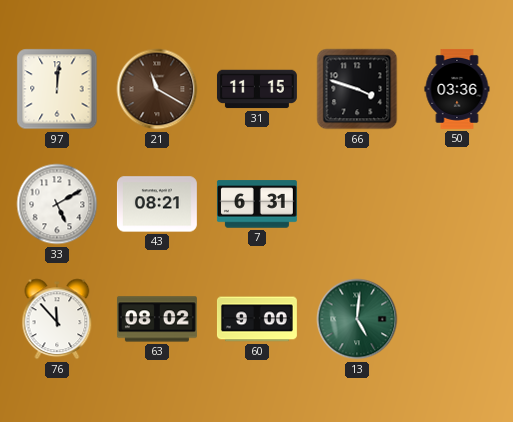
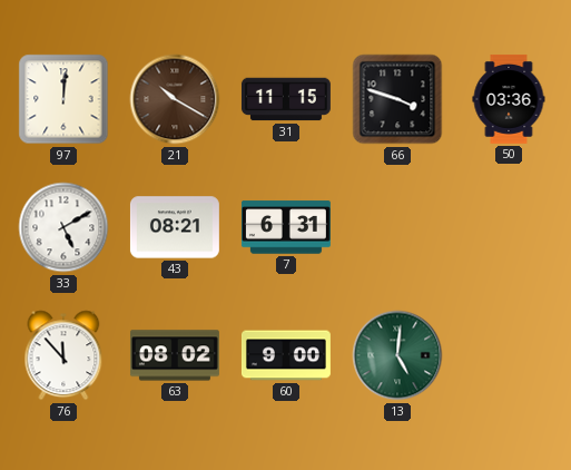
21: 11:20 -> 10:20
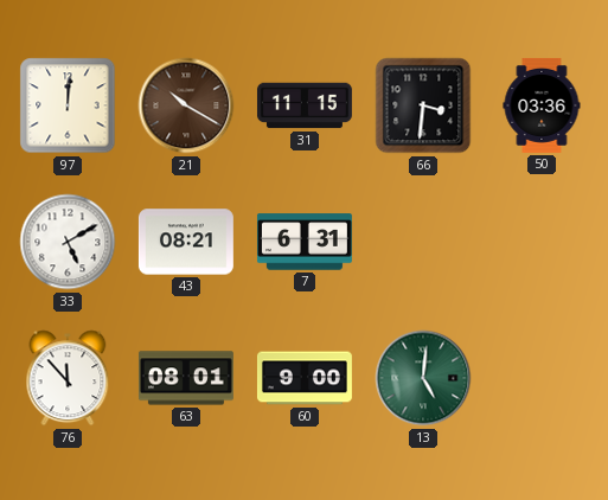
66: 3:48 -> 3:31
63: 08:02 -> 08:01
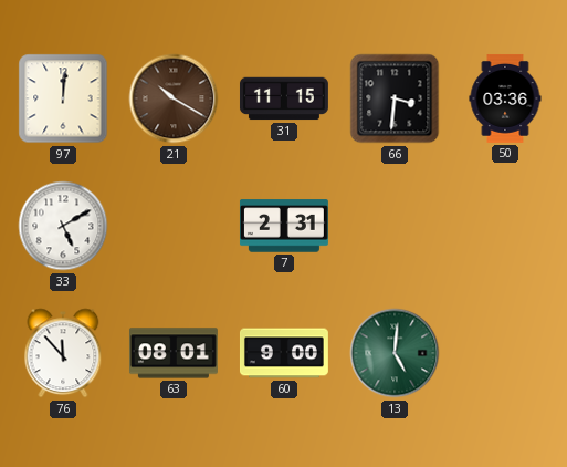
43: 08:21 -> none
7: 6:31 -> 2:31
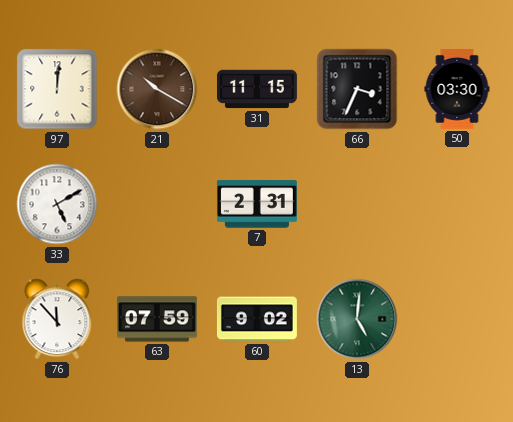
66: 3:31 -> 3:34
50: 03:36 -> 03:30
63: 08:01 -> 07:59
60: 9:00 -> 9:02
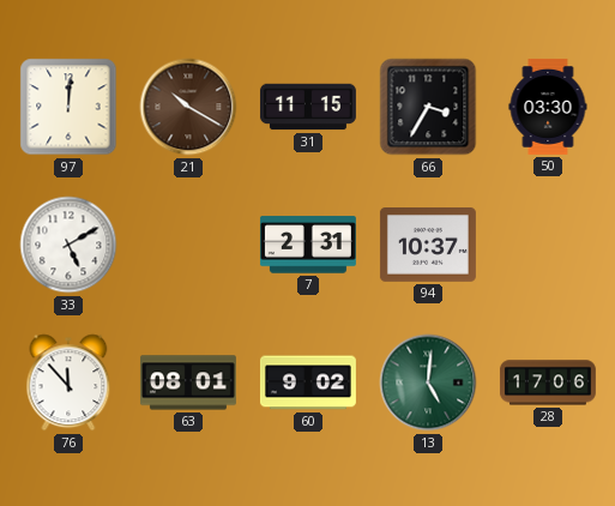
66: 3:34 -> 3:35
94: none -> 10:37
63: 07:59 -> 08:01
28: none -> 17:06
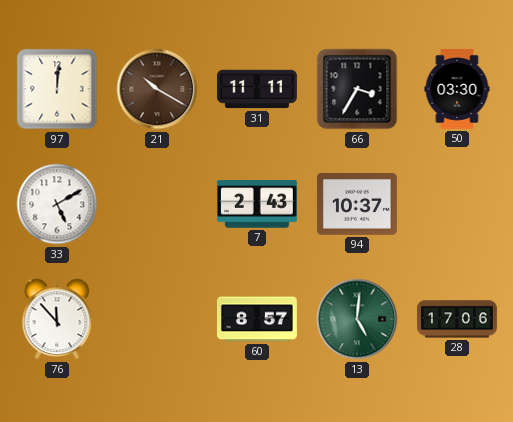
31: 11:15 -> 11:11
7: 2:31 -> 2:43
63: 08:01 -> none
60: 9:02 -> 8:57
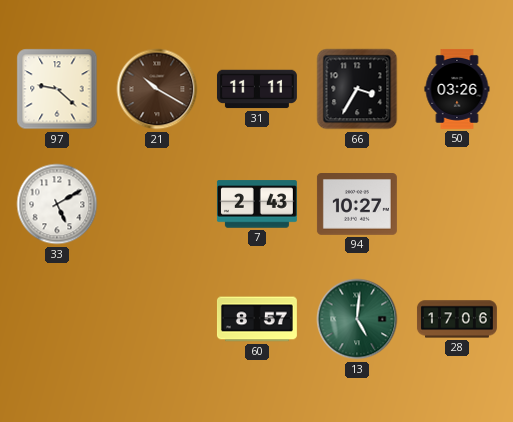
97: 12:01 -> 9:22
50: 03:30 -> 03:26
94: 10:37 -> 10:27
76: 11:53 -> none
